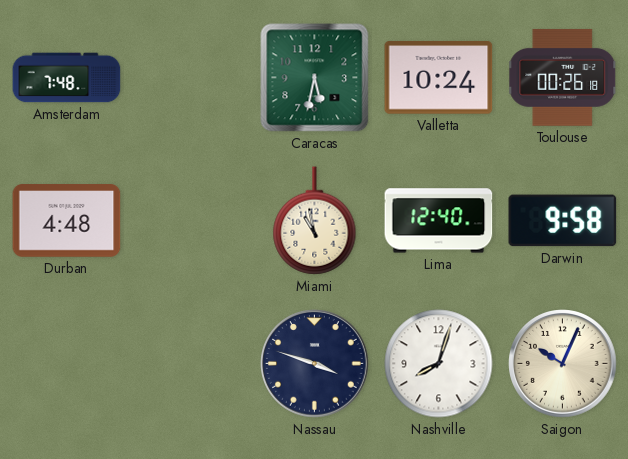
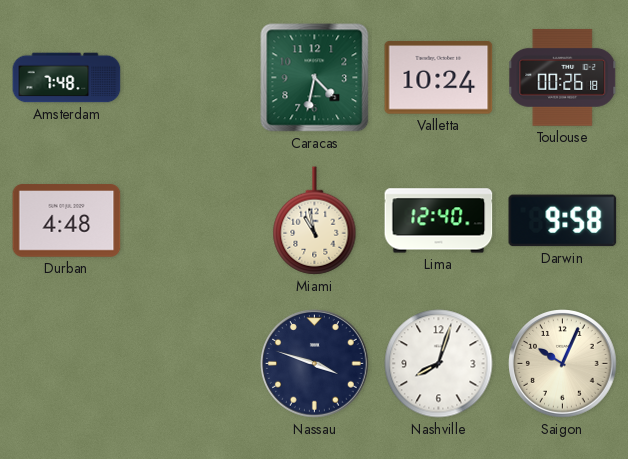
Caracas: 5:32 -> 4:32
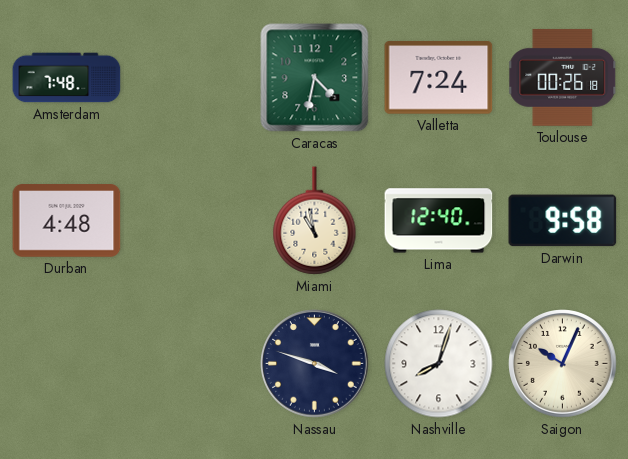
Valletta: 10:24 -> 7:24
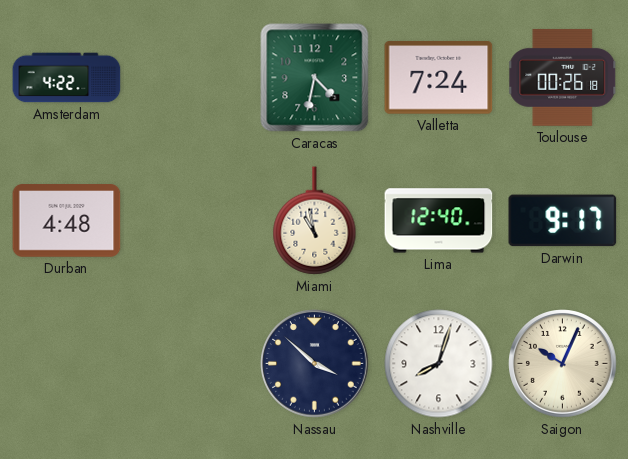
Amsterdam: 7:48 -> 4:22
Darwin: 9:58 -> 9:17
Nassau: 3:48 -> 3:52
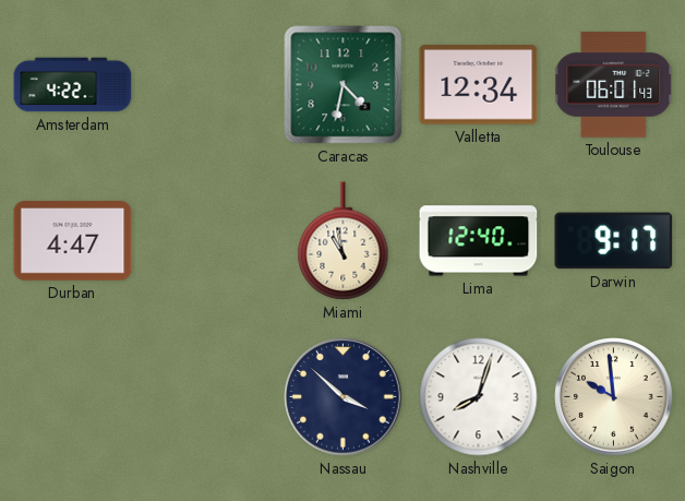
Valletta: 7:24 -> 12:34
Toulouse: 00:26 -> 06:01
Durban: 4:48 -> 4:47
Saigon: 10:04 -> 9:59
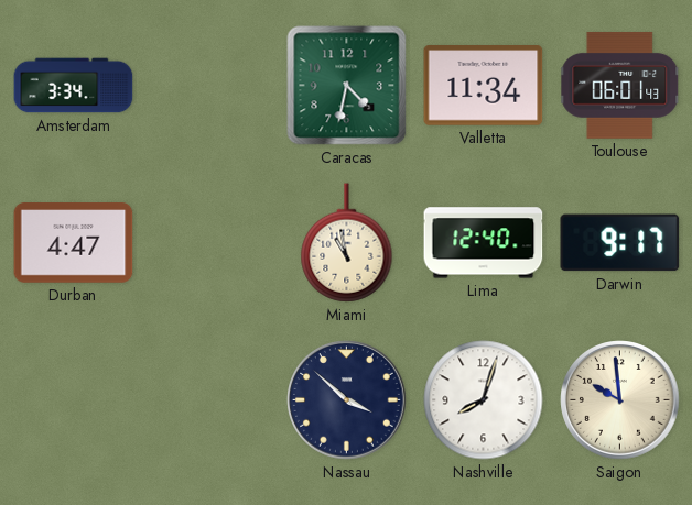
Amsterdam: 4:22 -> 3:34
Valletta: 12:34 -> 11:34
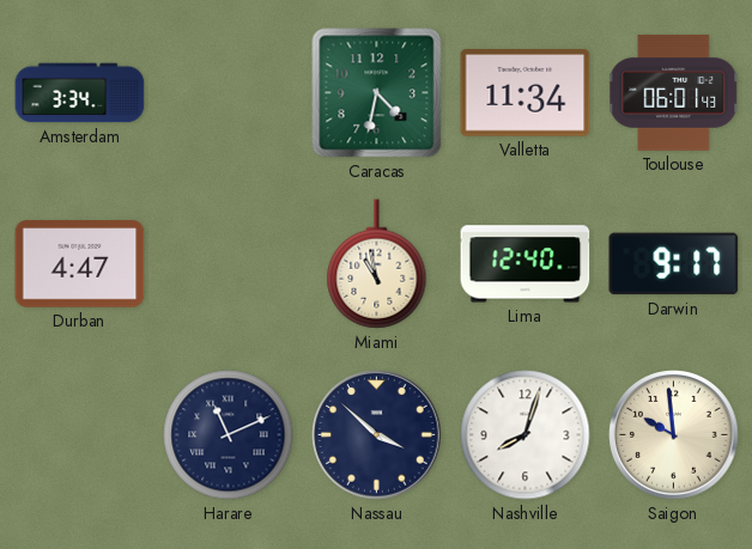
Harare: none -> 11:11
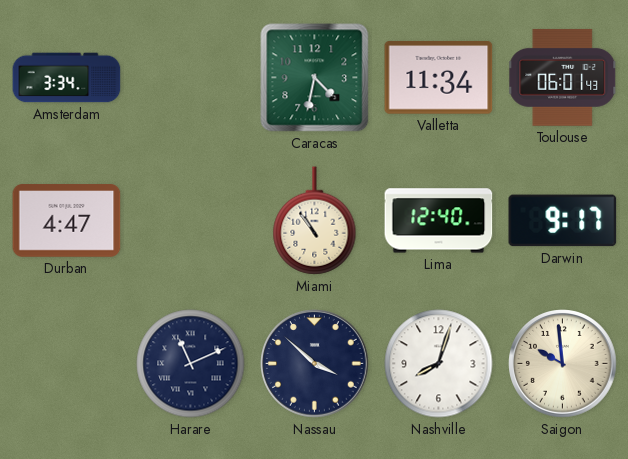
Miami: 10:58 -> 10:54
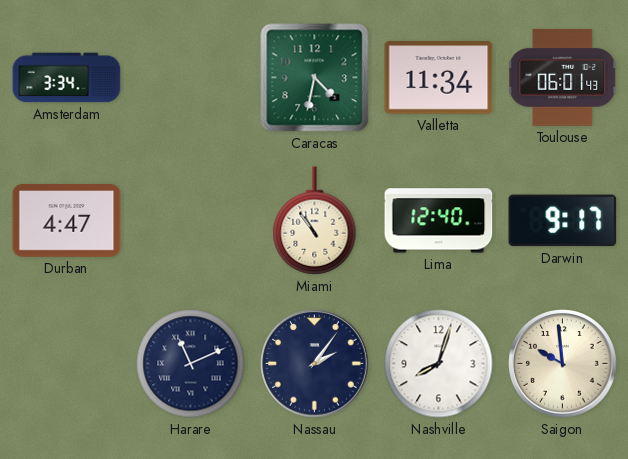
Nassau: 3:52 -> 2:06
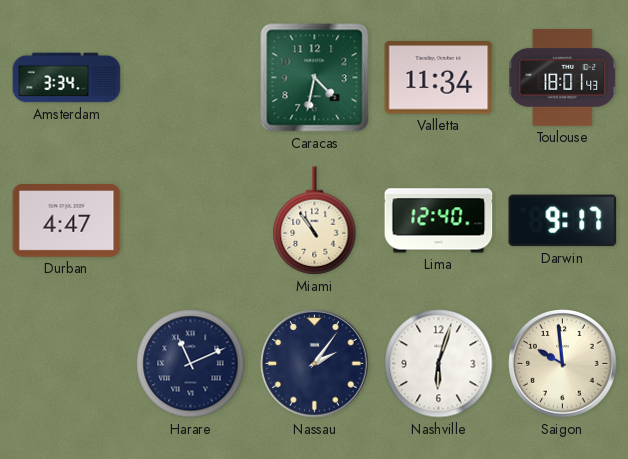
Toulouse: 06:01 -> 18:01
Nashville: 8:03 -> 6:03
